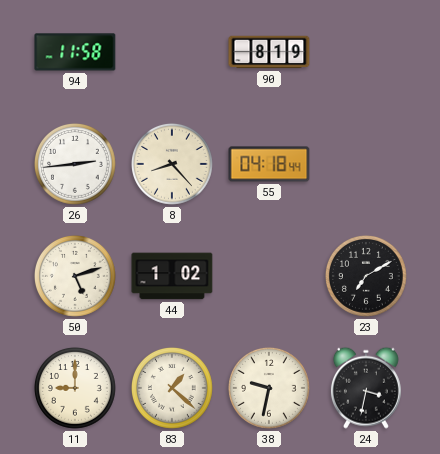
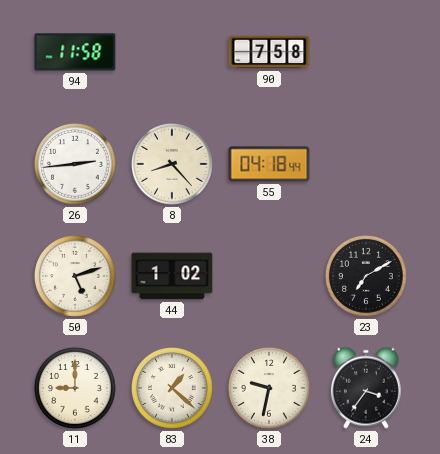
90: 8:19 -> 7:58
24: 3:32 -> 3:36
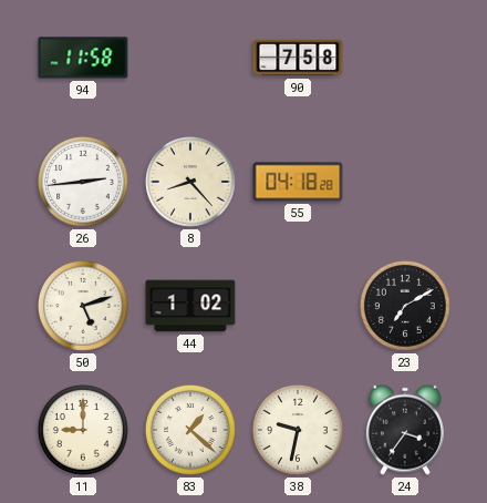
55: 04:18:44 -> 04:18:28
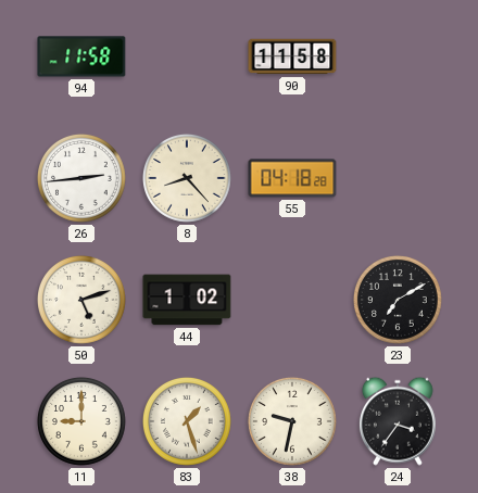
90: 7:58 -> 11:58
83: 1:22 -> 1:27
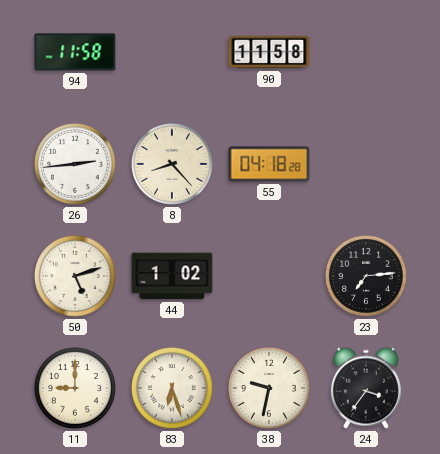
23: 7:10 -> 7:14
83: 1:27 -> 6:27
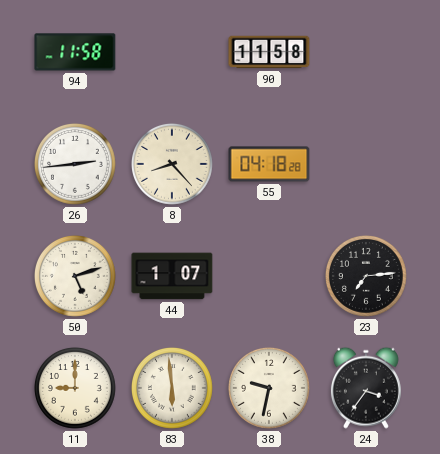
44: 1:02 -> 1:07
83: 6:27 -> 5:59
